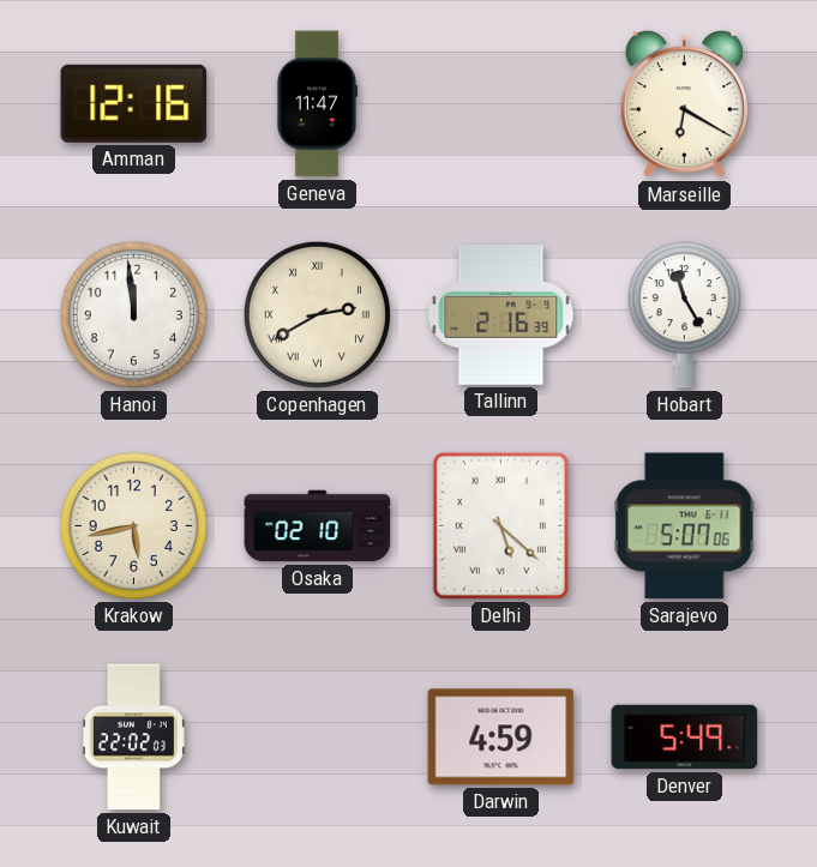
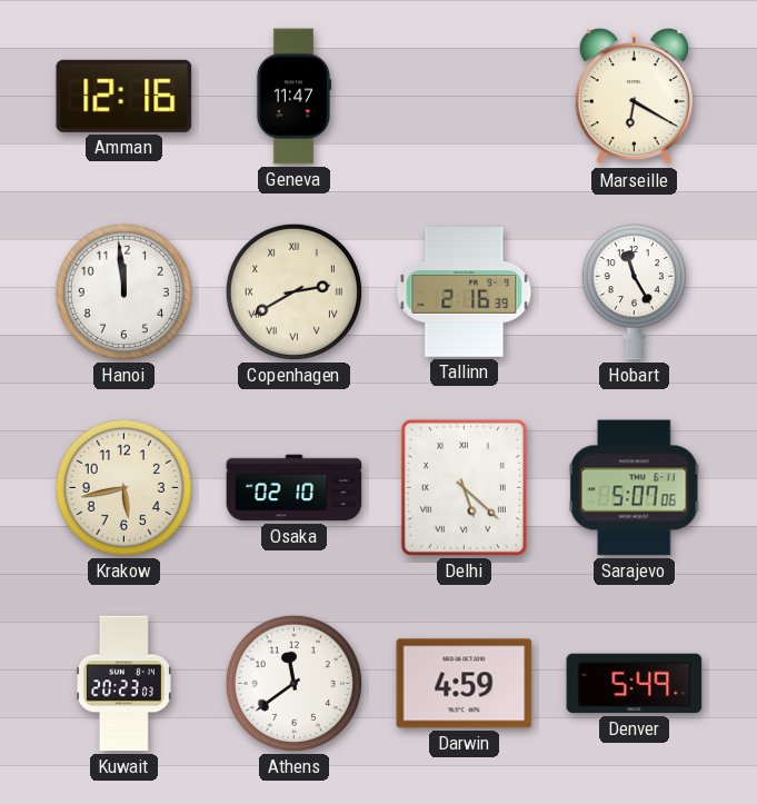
Kuwait: 22:02 -> 20:23
Athens: none -> 11:39
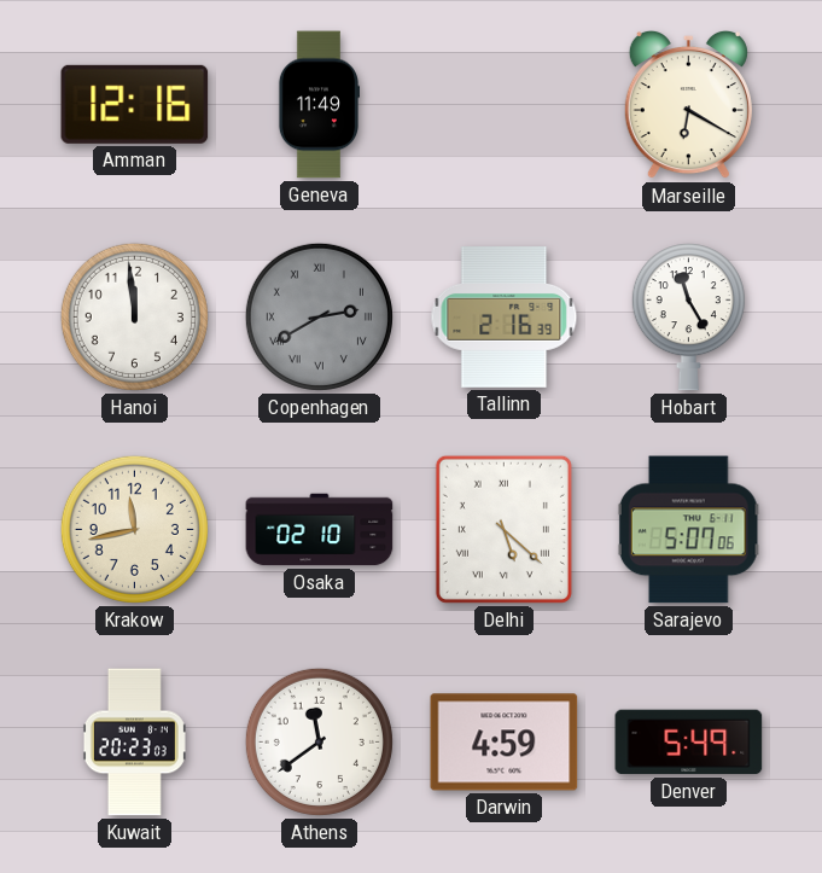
Geneva: 11:47 -> 11:49
Copenhagen dial: cream -> grey
Krakow: 5:43 -> 11:43
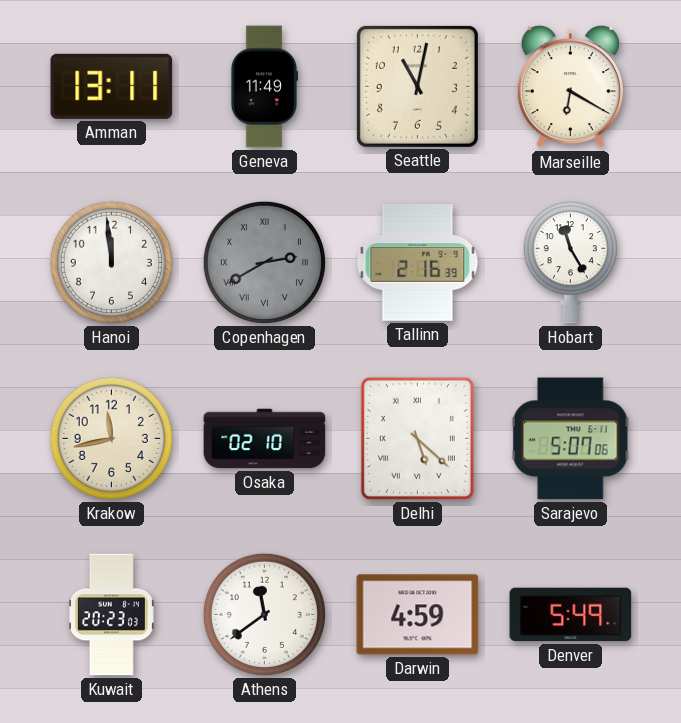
Amman: 12:16 -> 13:11
Seattle: none -> 11:02
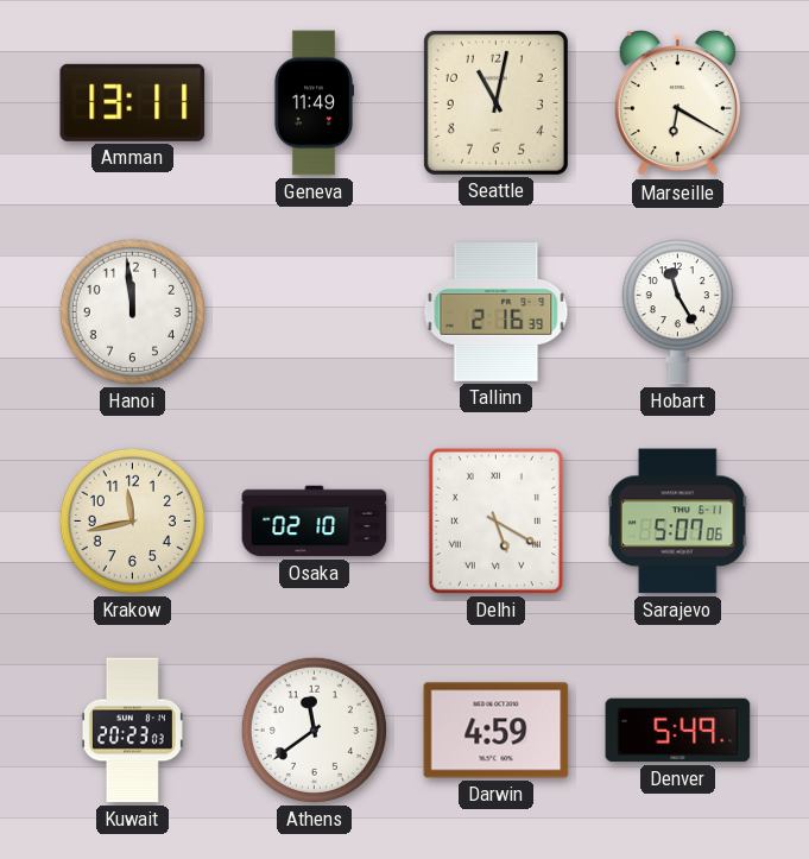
Copenhagen: 2:40 -> none
Delhi: 5:22 -> 5:20
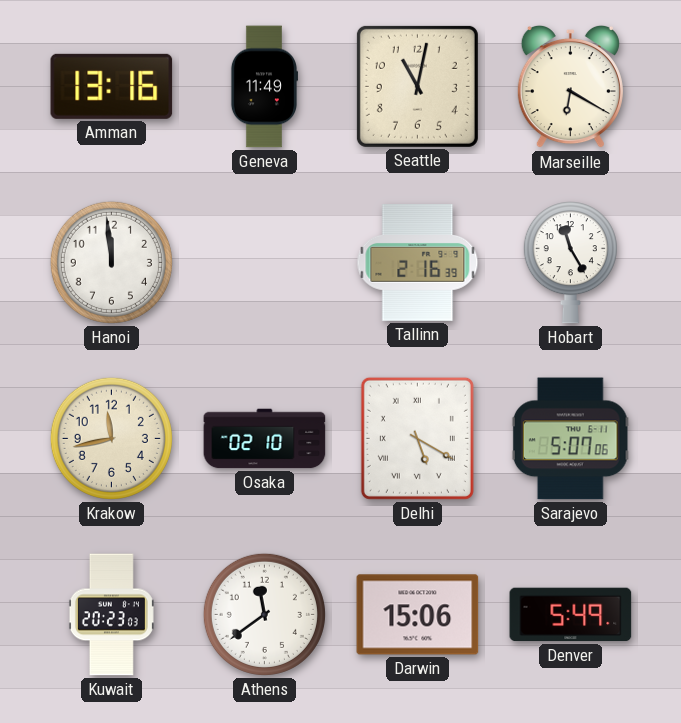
Amman: 13:11 -> 13:16
Darwin: 4:59 -> 15:06
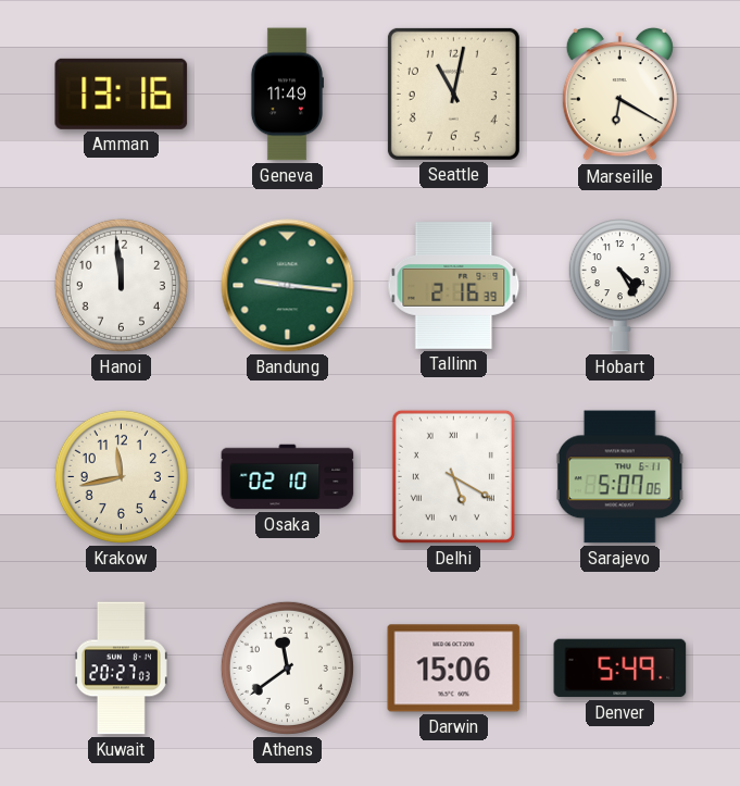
Bandung: none -> 9:16
Hobart: 11:25 -> 4:25
Kuwait: 20:23 -> 20:27
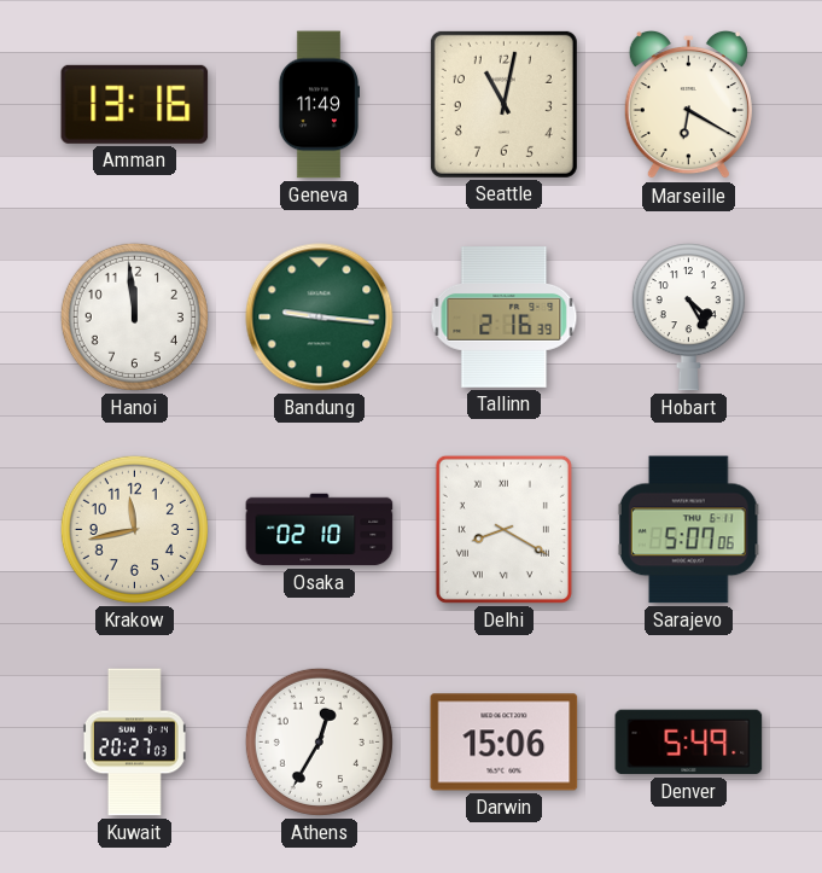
Delhi: 5:20 -> 8:20
Athens: 11:39 -> 12:35
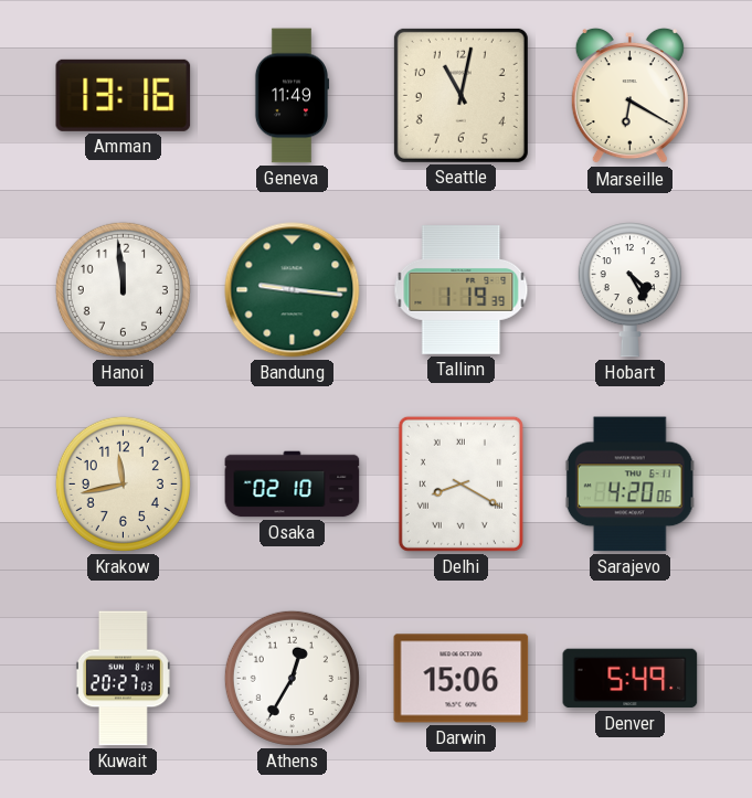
Tallinn: 2:16 -> 1:19
Sarajevo: 5:07 -> 4:20
